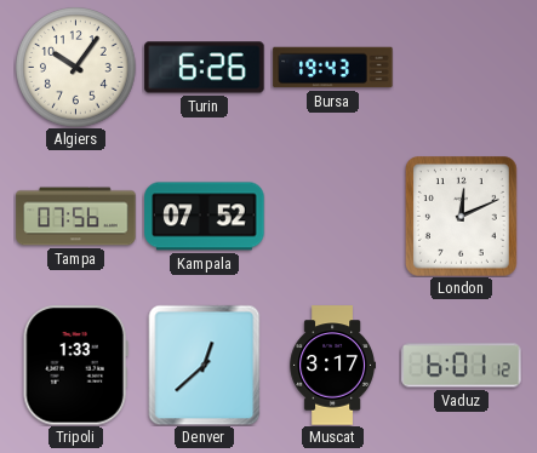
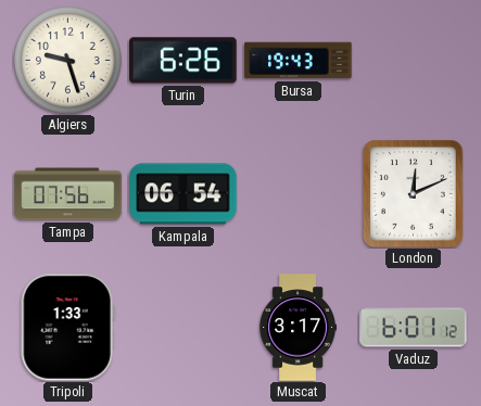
Algiers: 10:06 -> 9:27
Kampala: 07:52 -> 06:54
Denver: 12:38 -> none
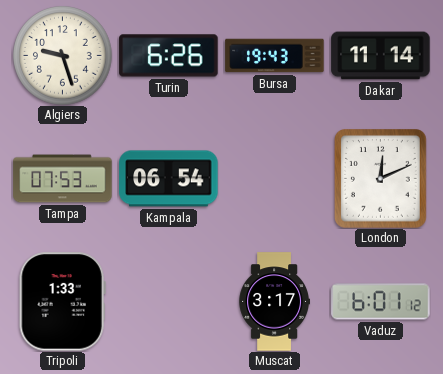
Dakar: none -> 11:14
Tampa: 07:56 -> 07:53
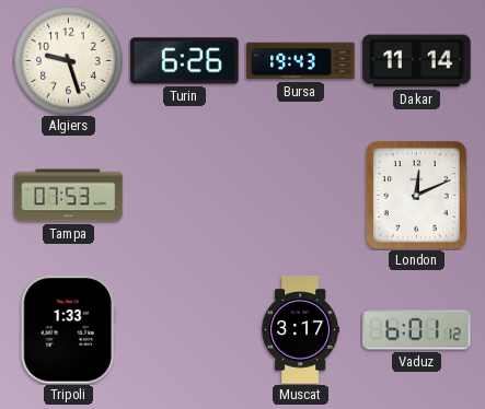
Kampala: 06:54 -> none
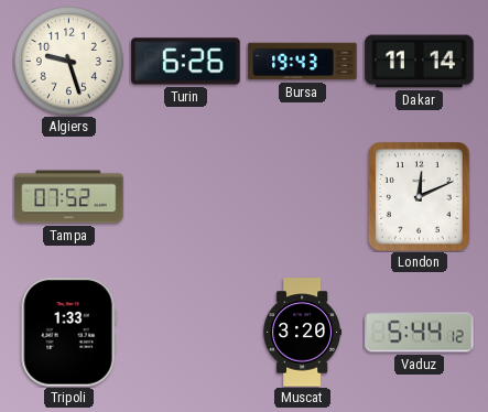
Tampa: 07:53 -> 07:52
Muscat: 3:17 -> 3:20
Vaduz: 6:01 -> 5:44
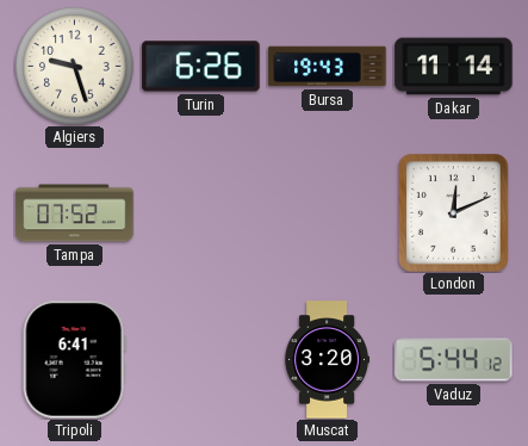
Tripoli: 1:33 -> 6:41
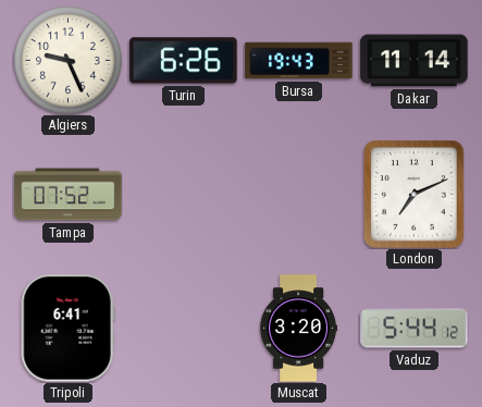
Algiers: 9:27 -> 9:26
London: 12:11 -> 7:11
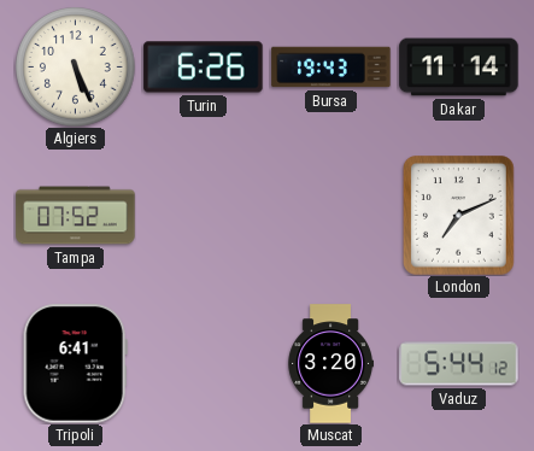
Algiers: 9:26 -> 5:26
